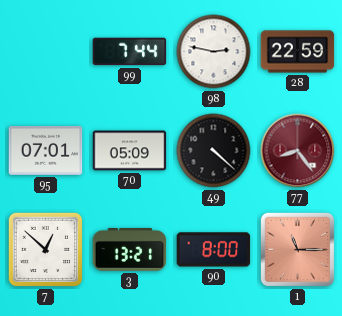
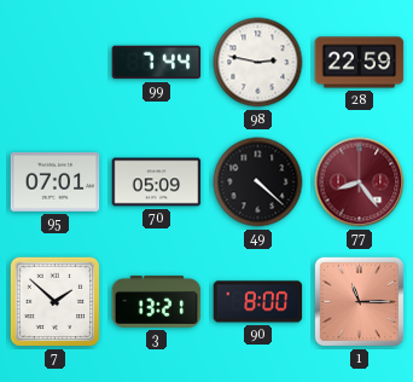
7: 12:52 -> 1:52
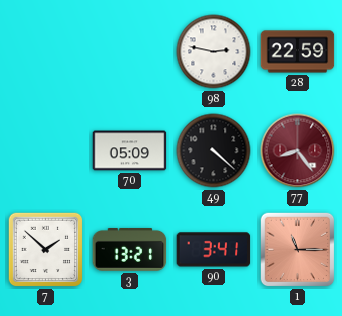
99: 7:44 -> none
95: 07:01 -> none
90: 8:00 -> 3:41
